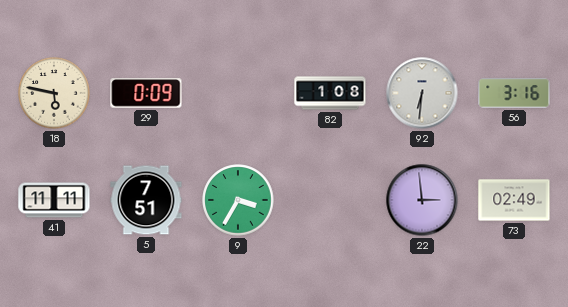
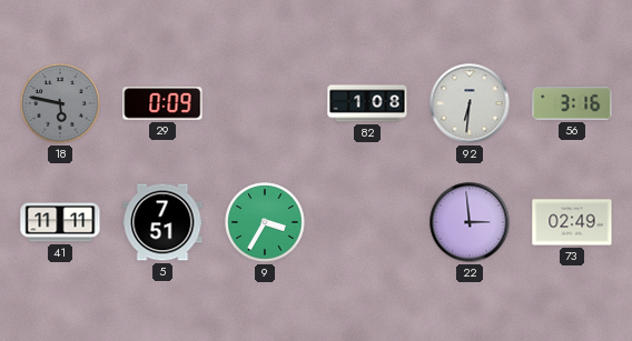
18 dial: cream -> grey
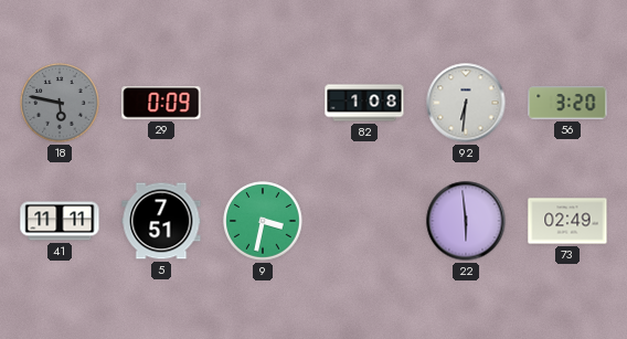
56: 3:16 -> 3:20
9: 3:35 -> 3:32
22: 2:59 -> 5:59
